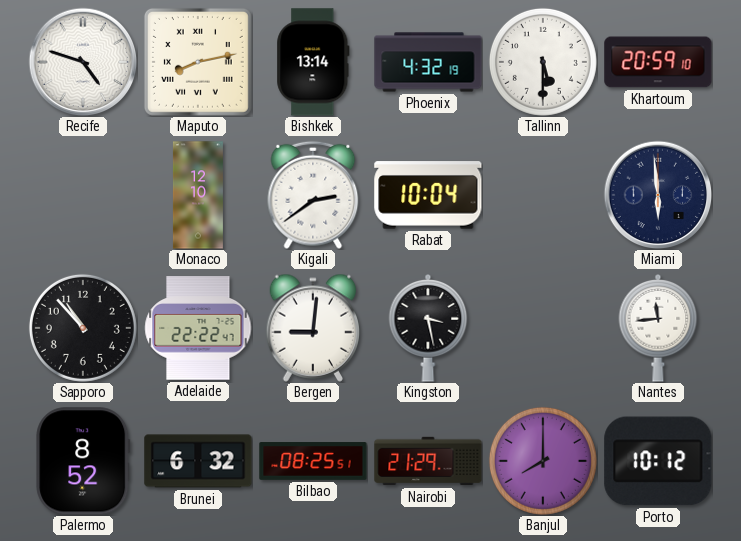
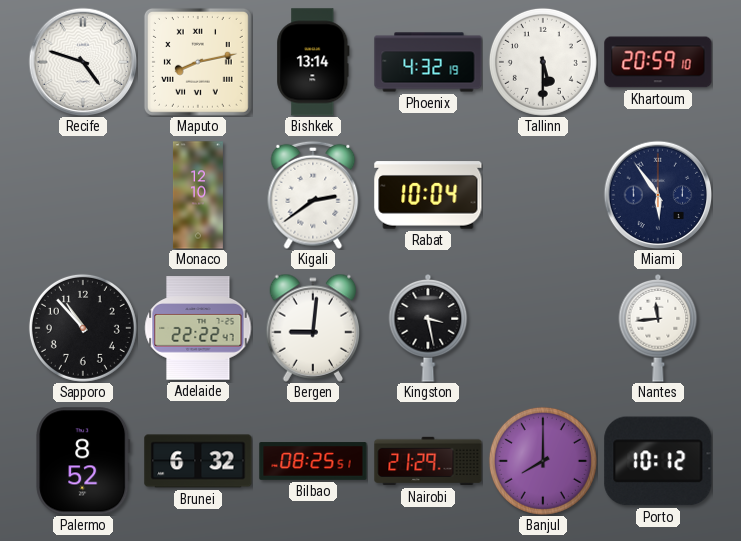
Miami: 5:59 -> 5:54
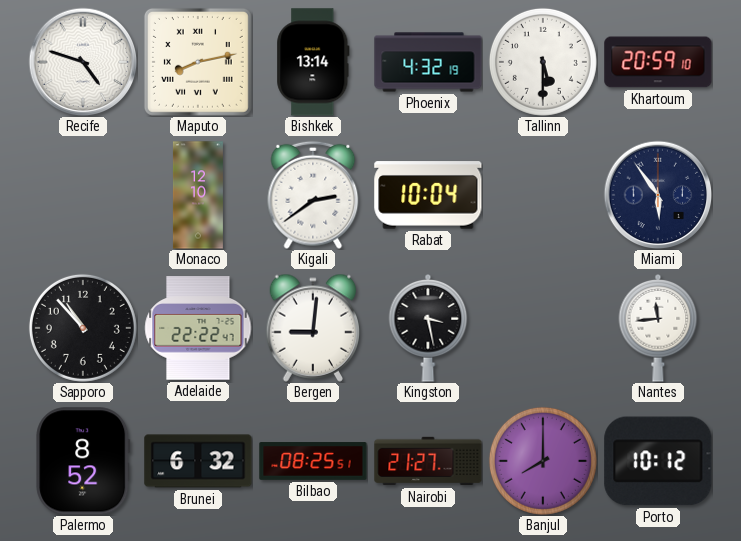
Nairobi: 21:29 -> 21:27
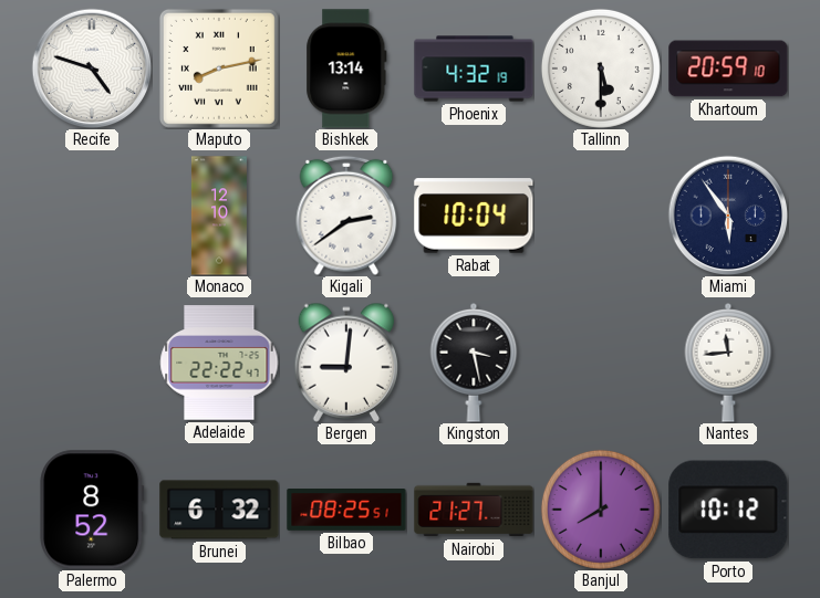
Sapporo: 10:53 -> none
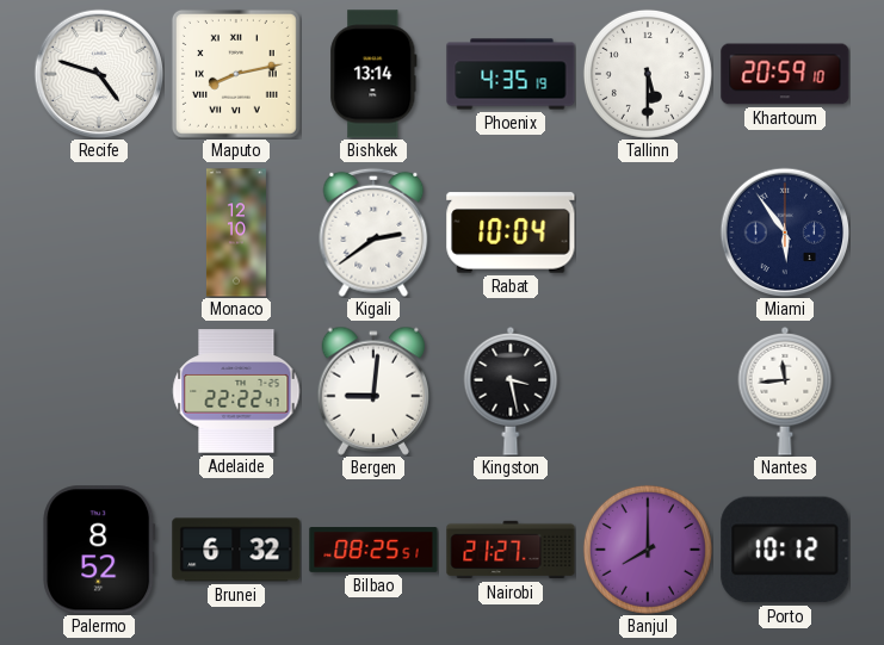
Phoenix: 4:32 -> 4:35
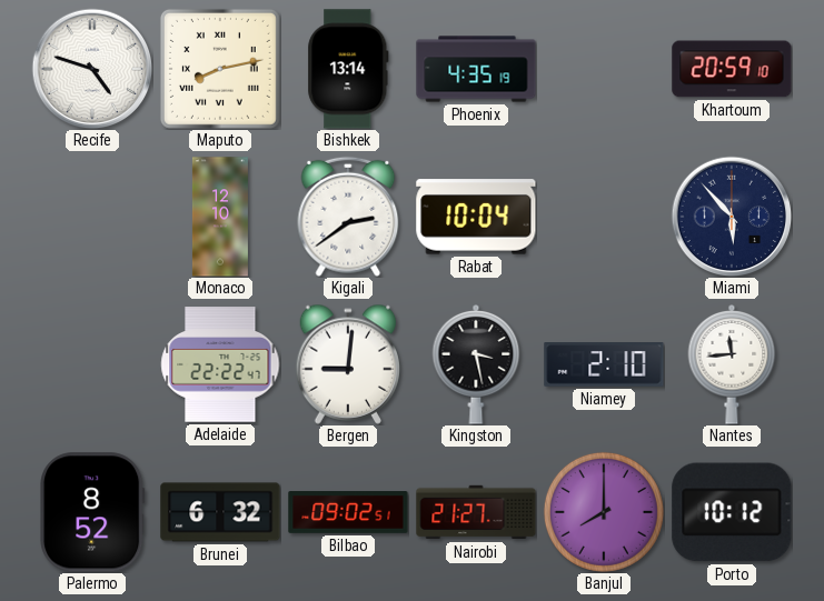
Tallinn: 5:30 -> none
Miami: 5:54 -> 5:53
Niamey: none -> 2:10
Bilbao: 08:25 -> 09:02
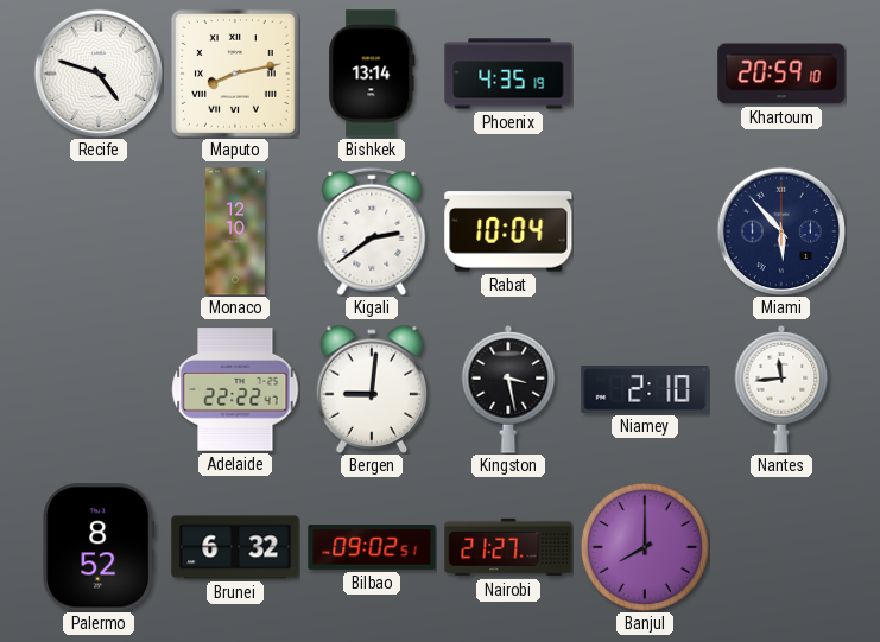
Porto: 10:12 -> none
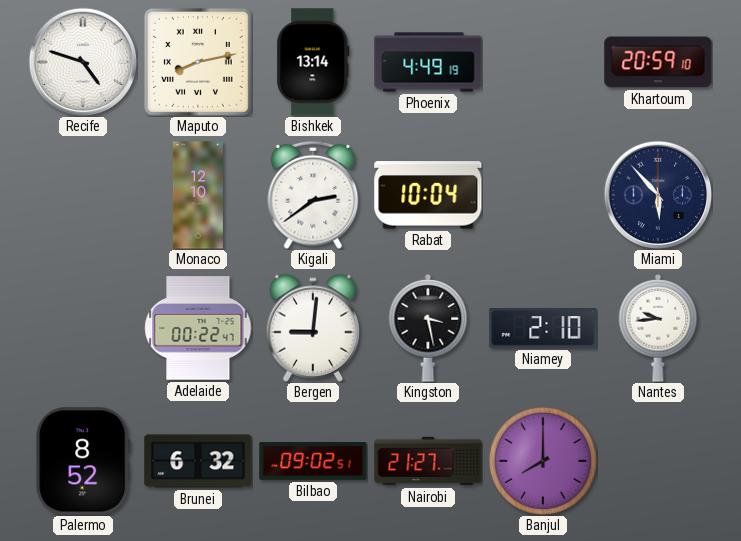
Phoenix: 4:35 -> 4:49
Adelaide: 22:22 -> 00:22
Nantes: 11:44 -> 9:44
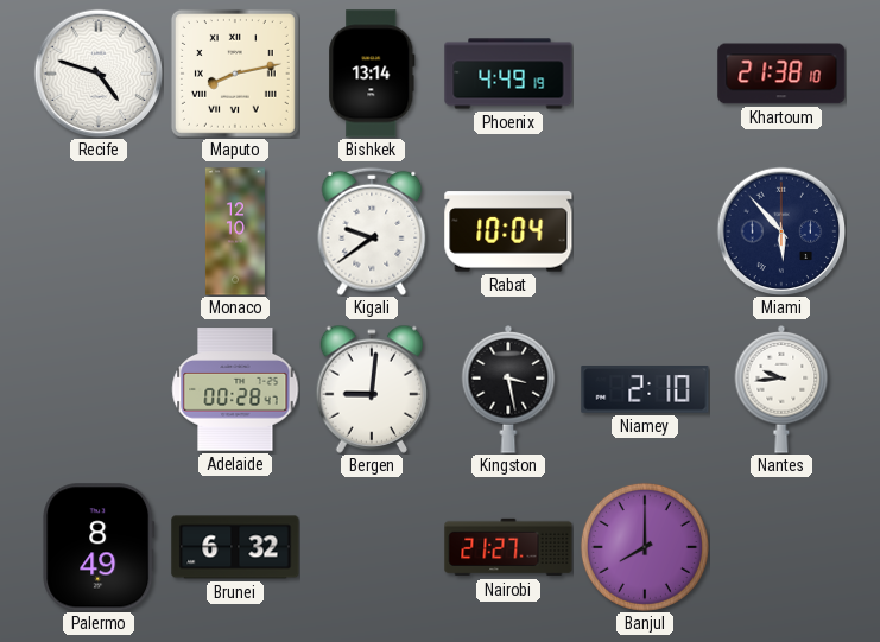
Khartoum: 20:59 -> 21:38
Kigali: 2:39 -> 9:39
Adelaide: 00:22 -> 00:28
Palermo: 8:52 -> 8:49
Bilbao: 09:02 -> none
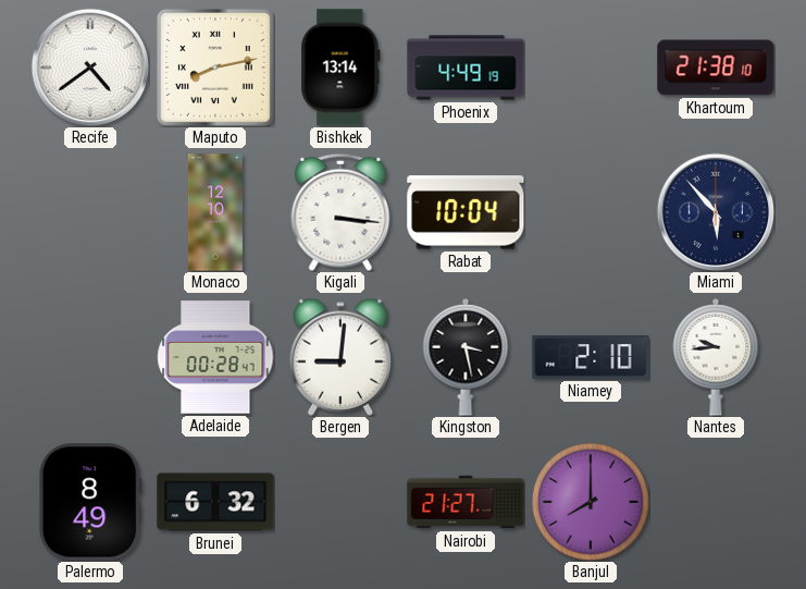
Recife: 4:48 -> 4:39
Kigali: 9:39 -> 3:16
